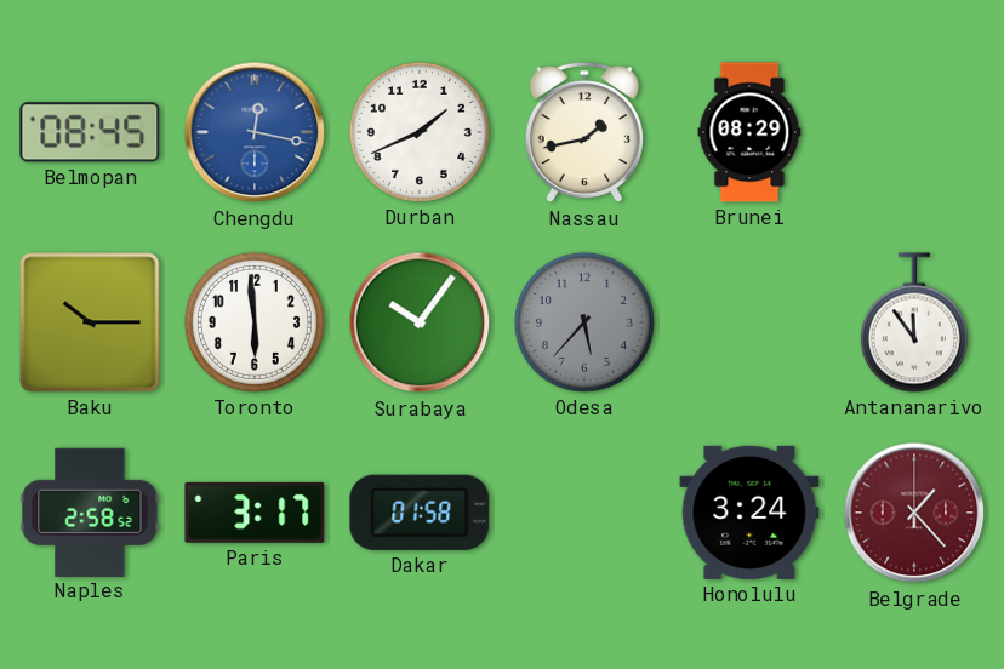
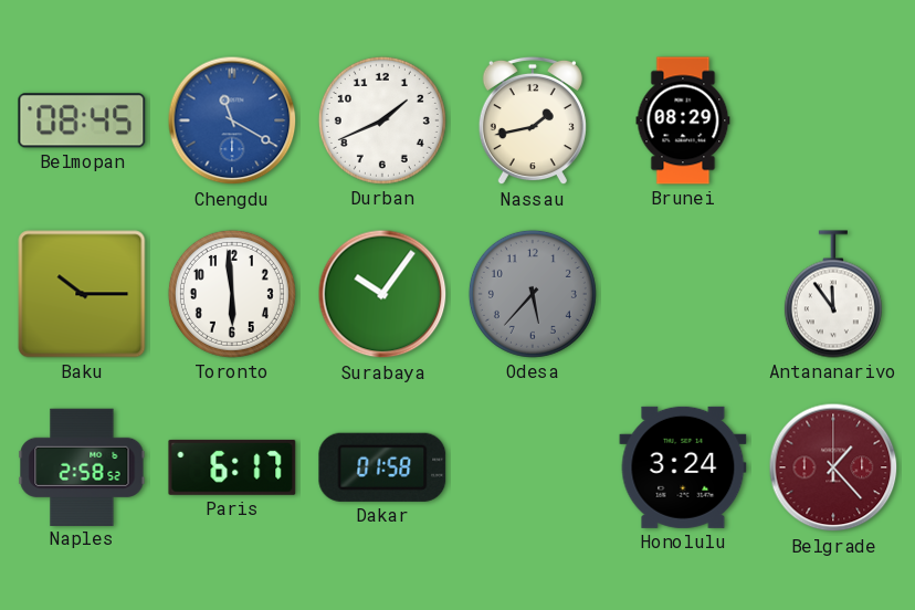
Chengdu: 12:17 -> 11:20
Paris: 3:17 -> 6:17
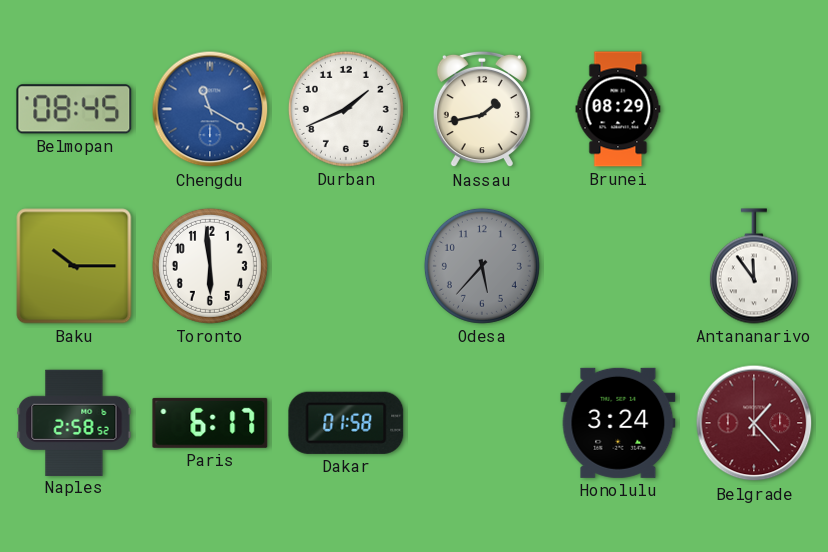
Surabaya: 10:06 -> none
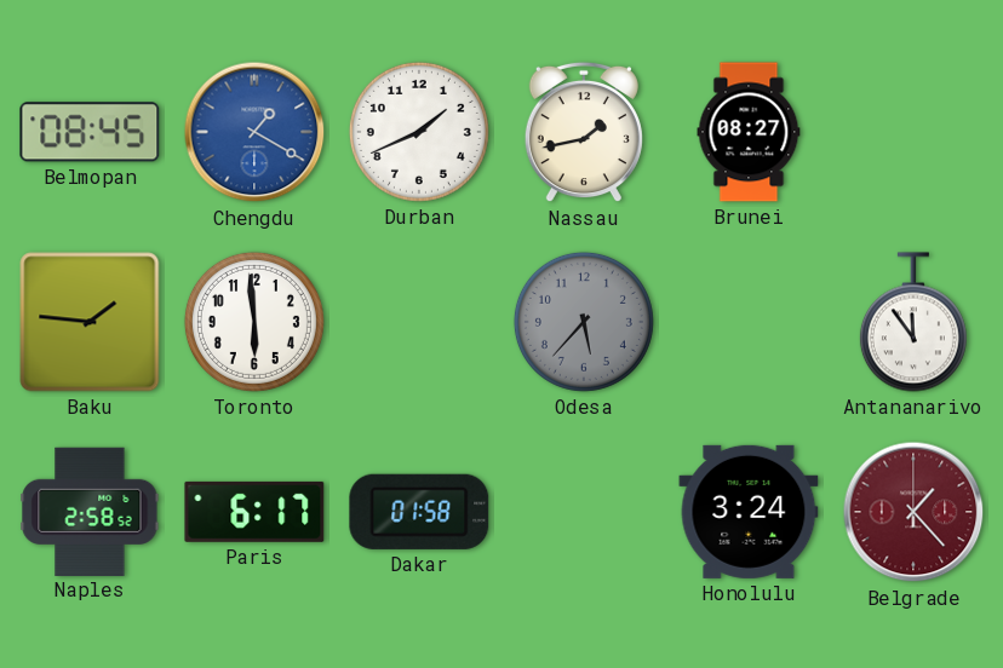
Chengdu: 11:20 -> 1:20
Brunei: 08:29 -> 08:27
Baku: 10:15 -> 1:46
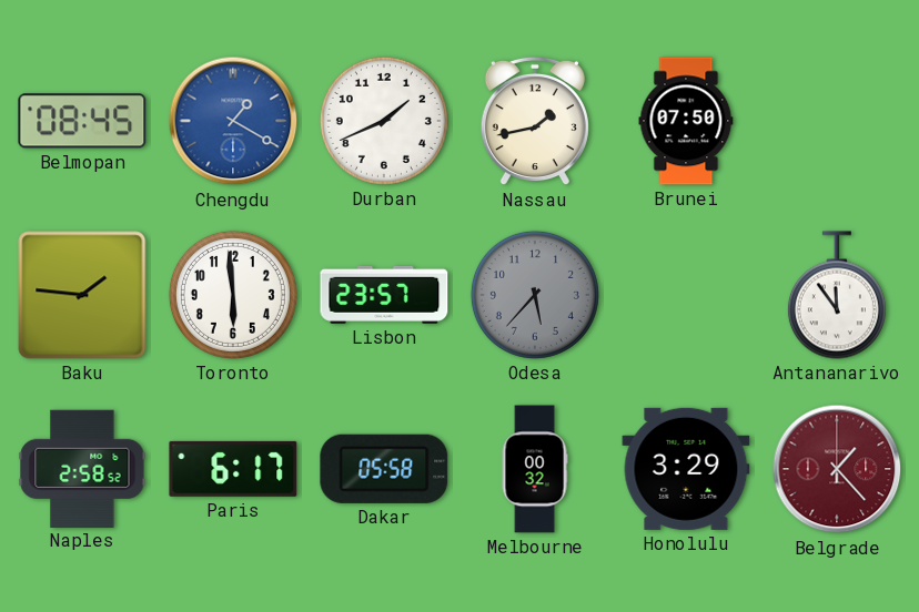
Brunei: 08:27 -> 07:50
Lisbon: none -> 23:57
Dakar: 01:58 -> 05:58
Melbourne: none -> 00:32
Honolulu: 3:24 -> 3:29
